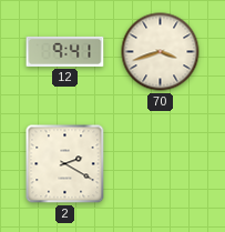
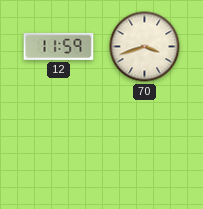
12: 9:41 -> 11:59
2: 2:20 -> none
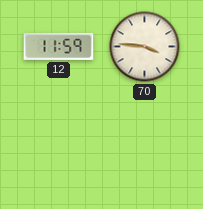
70: 3:42 -> 3:46
